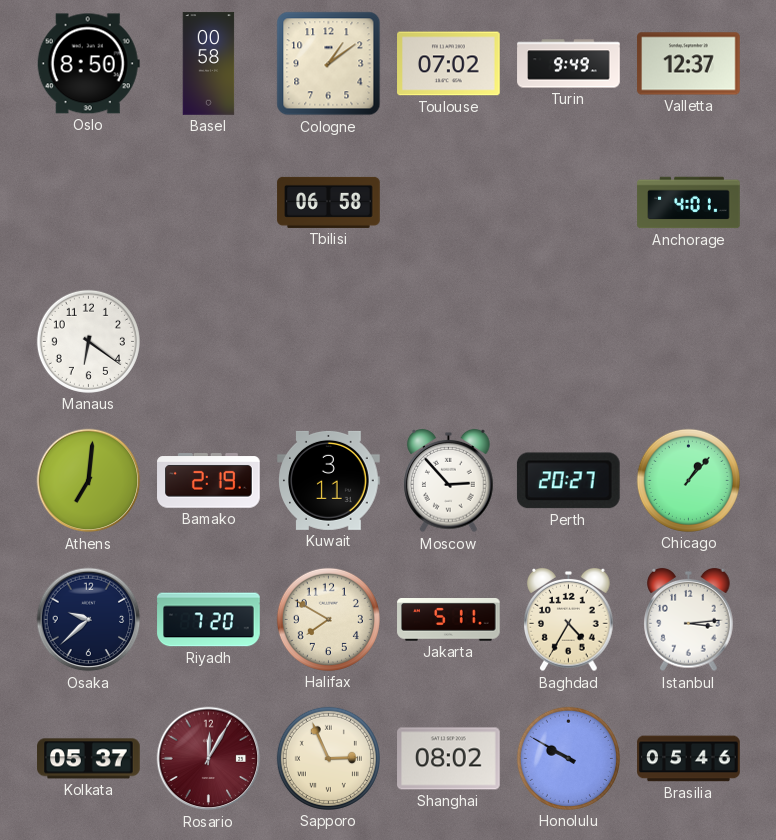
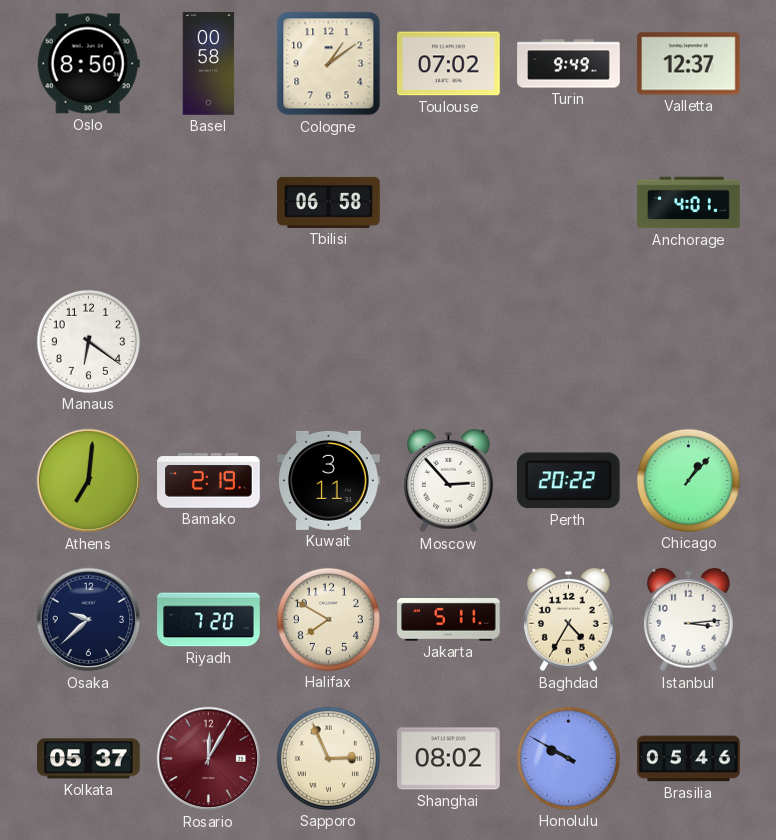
Perth: 20:27 -> 20:22
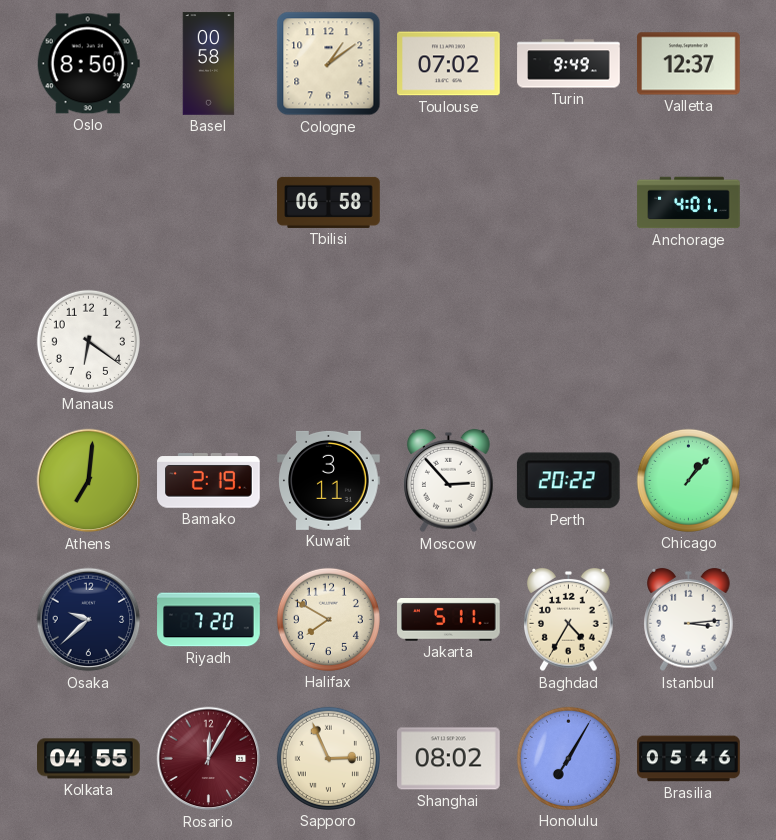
Kolkata: 05:37 -> 04:55
Honolulu: 9:50 -> 7:05
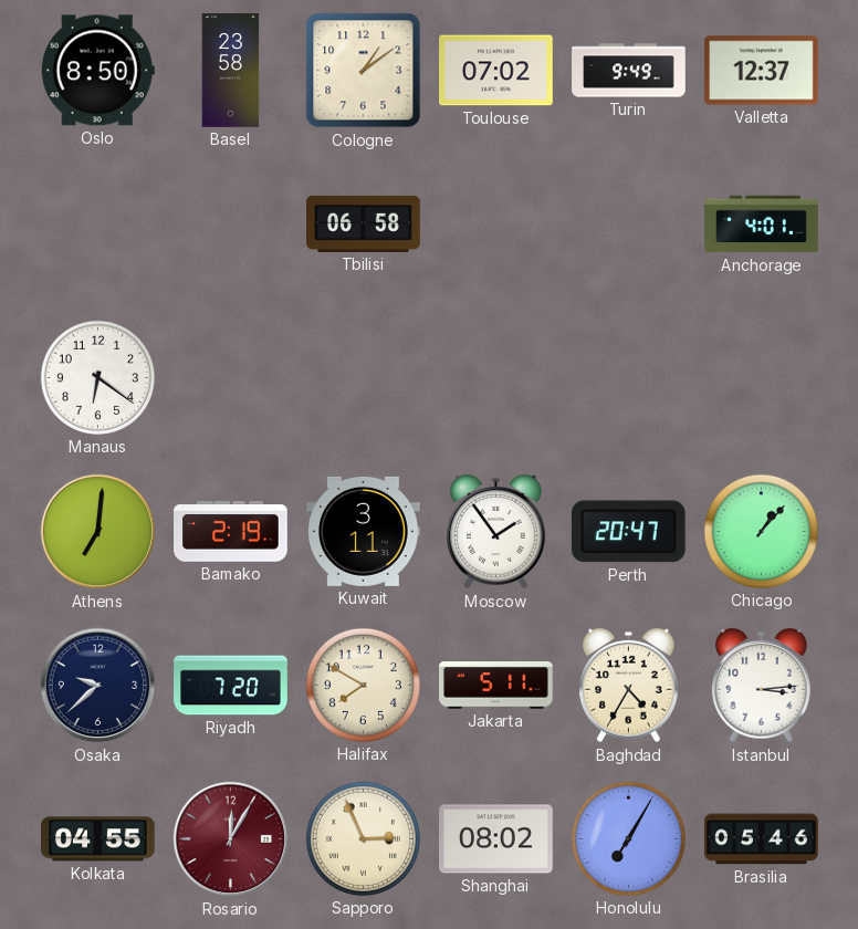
Basel: 00:58 -> 23:58
Moscow: 2:53 -> 1:54
Perth: 20:22 -> 20:47
